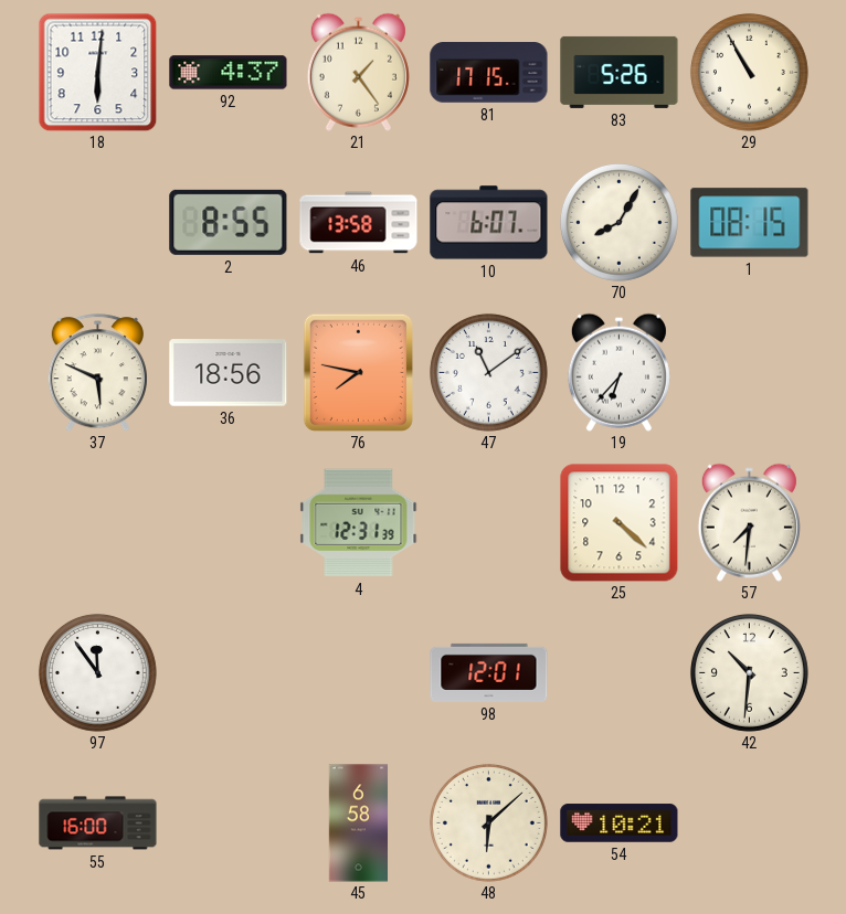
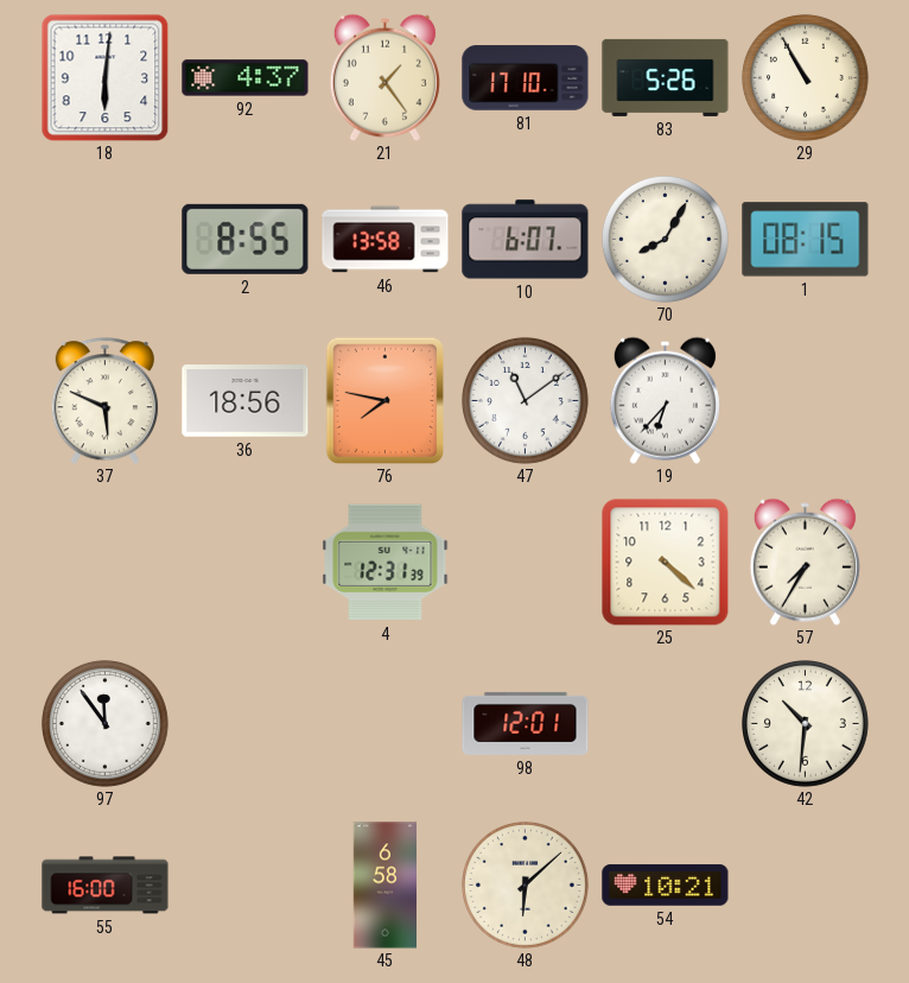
81: 17:15 -> 17:10
57: 7:31 -> 7:35
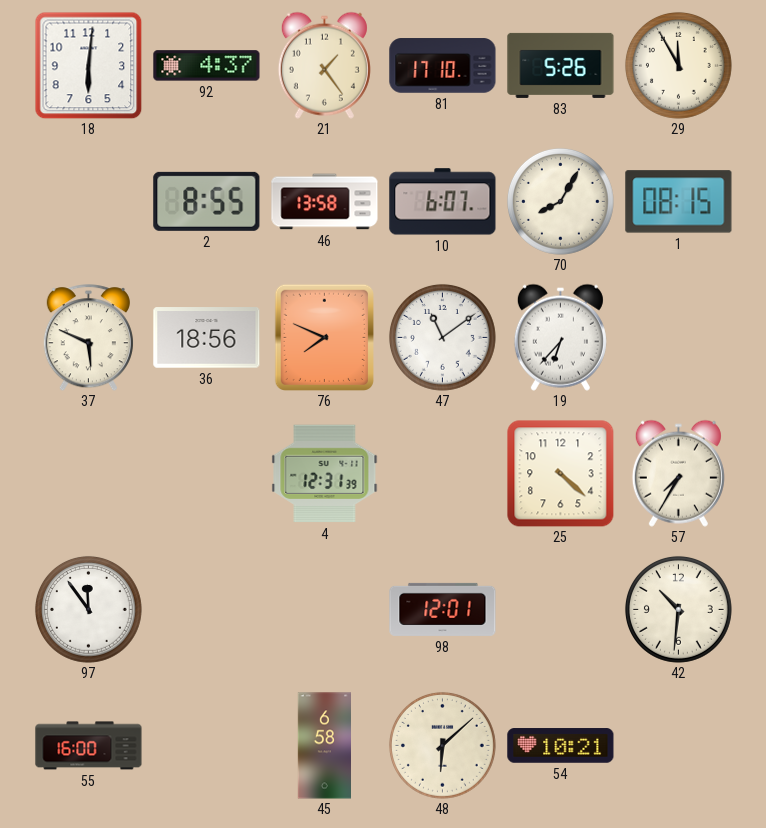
29: 10:55 -> 11:55
76: 7:47 -> 7:49
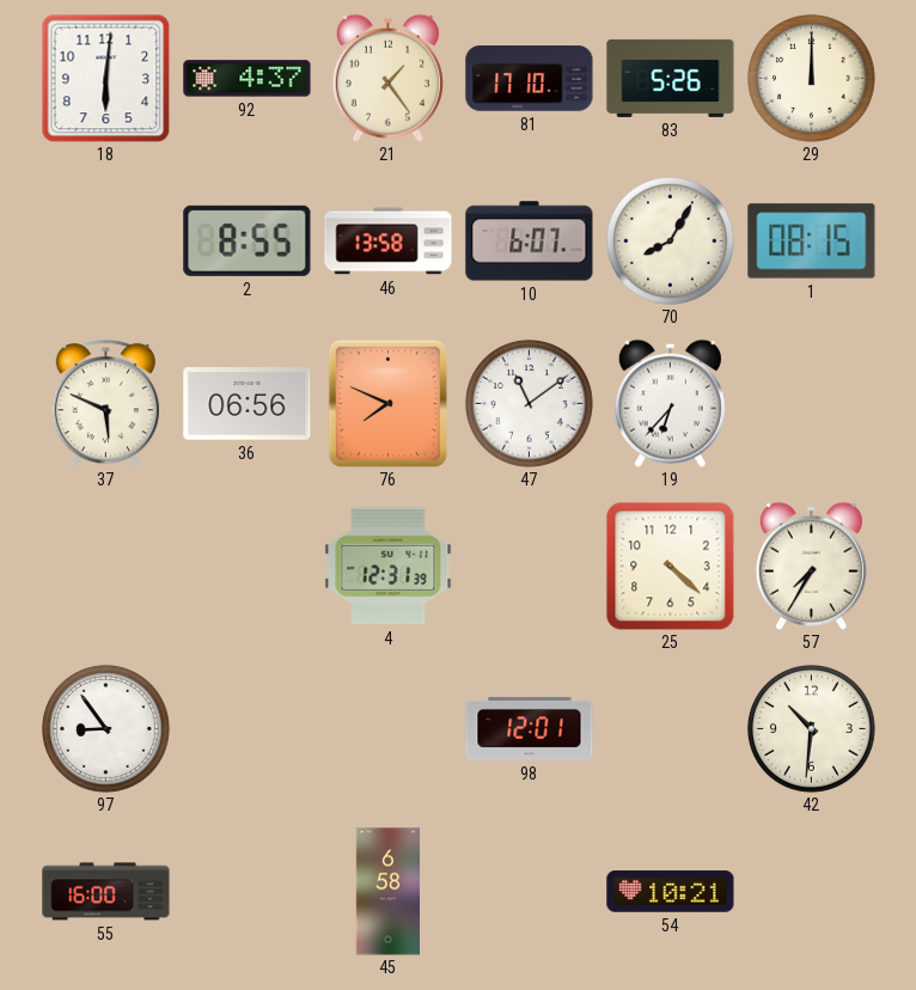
29: 11:55 -> 12:00
36: 18:56 -> 06:56
97: 11:54 -> 8:54
48: 6:08 -> none
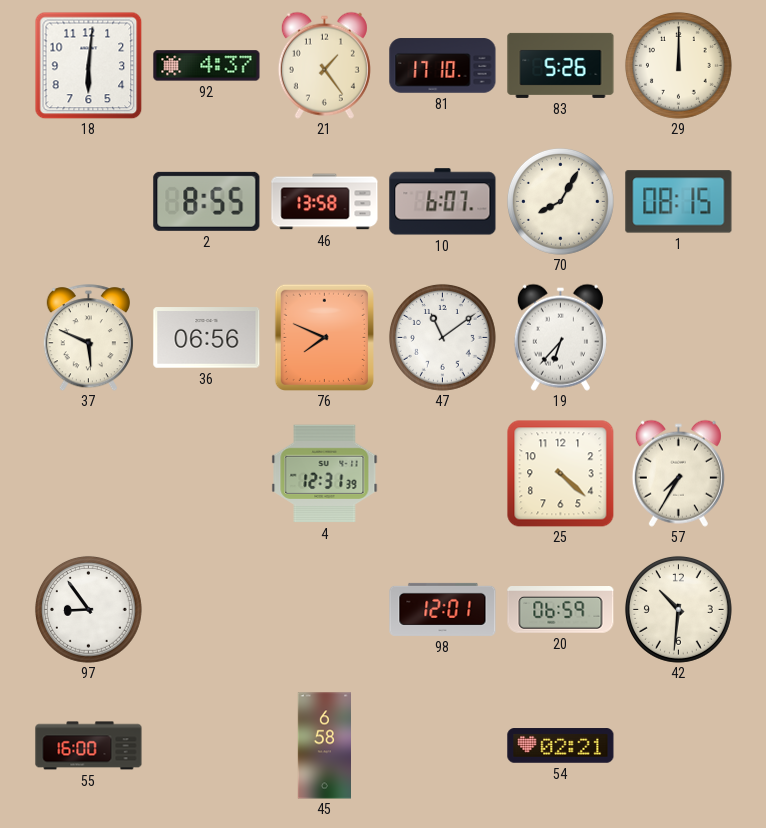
20: none -> 06:59
54: 10:21 -> 02:21
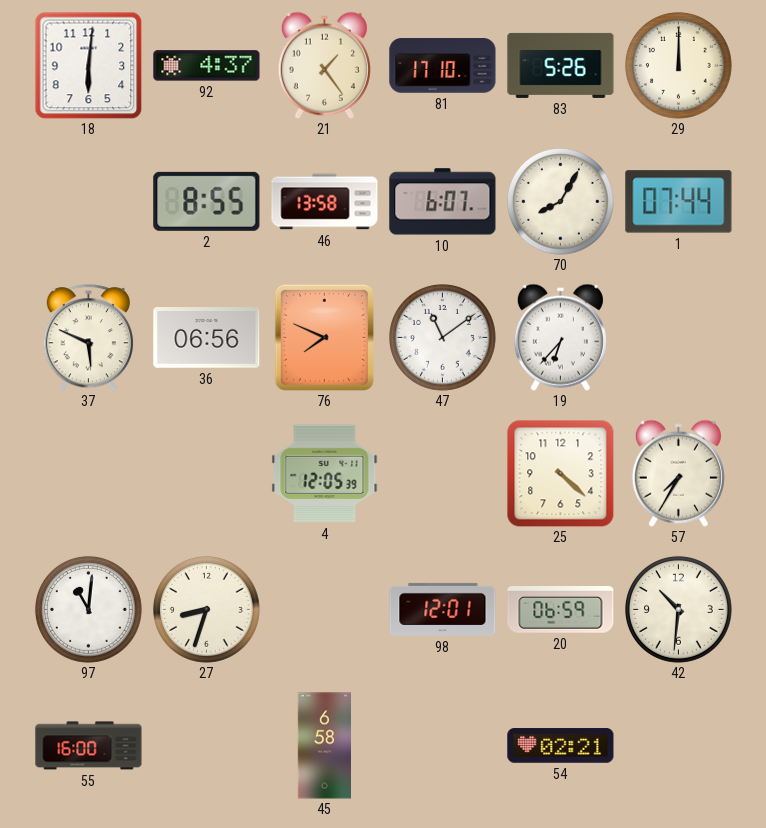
1: 08:15 -> 07:44
4: 12:31 -> 12:05
97: 8:54 -> 11:01
27: none -> 8:33
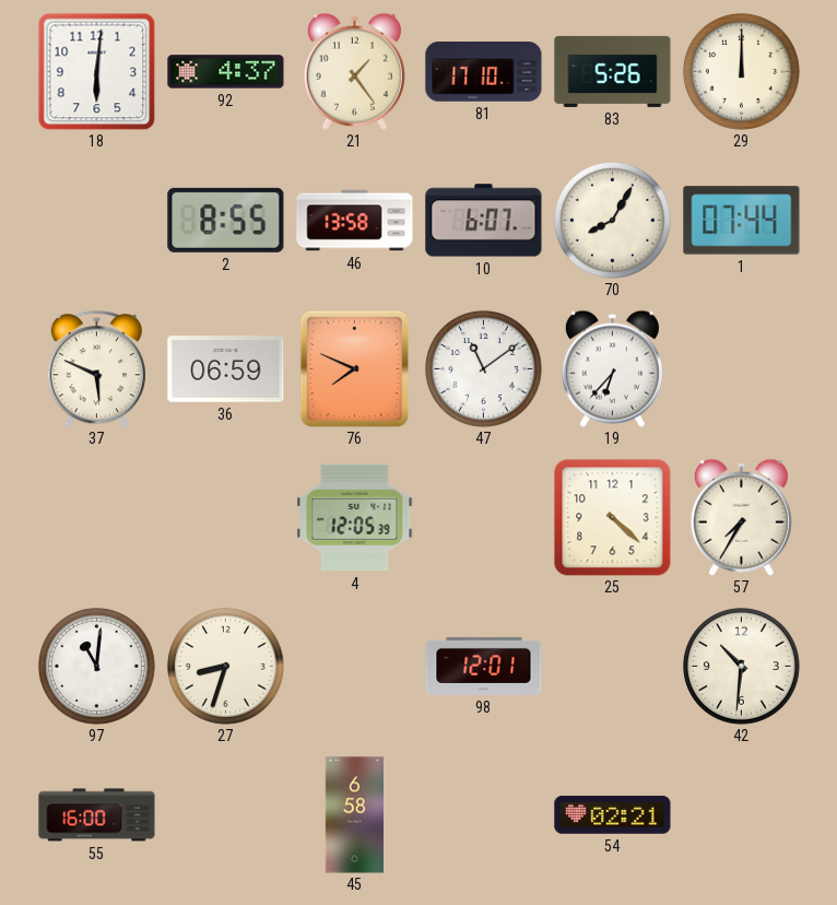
36: 06:56 -> 06:59
20: 06:59 -> none
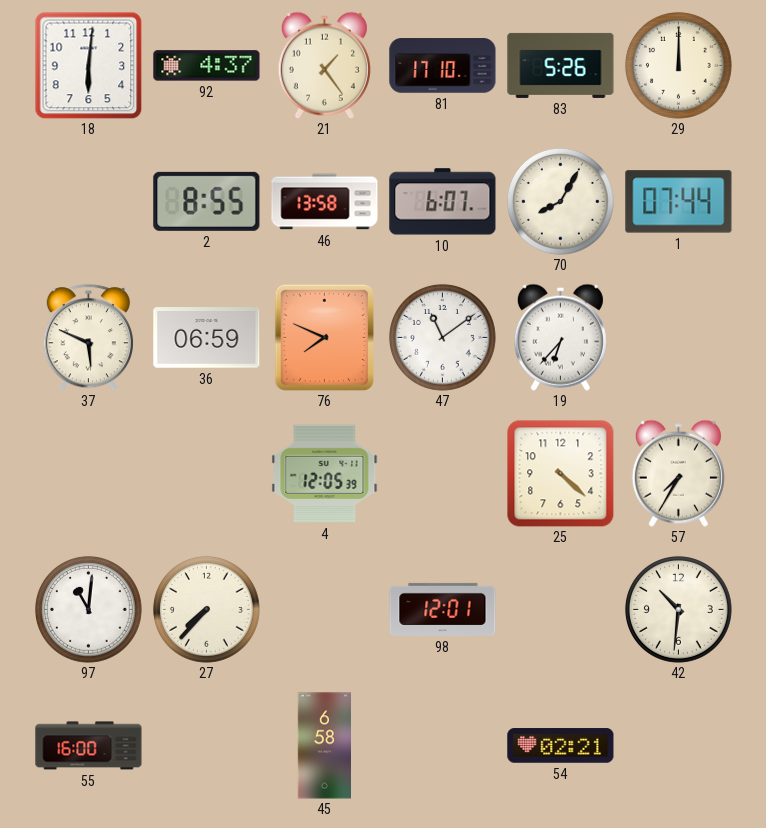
27: 8:33 -> 7:37
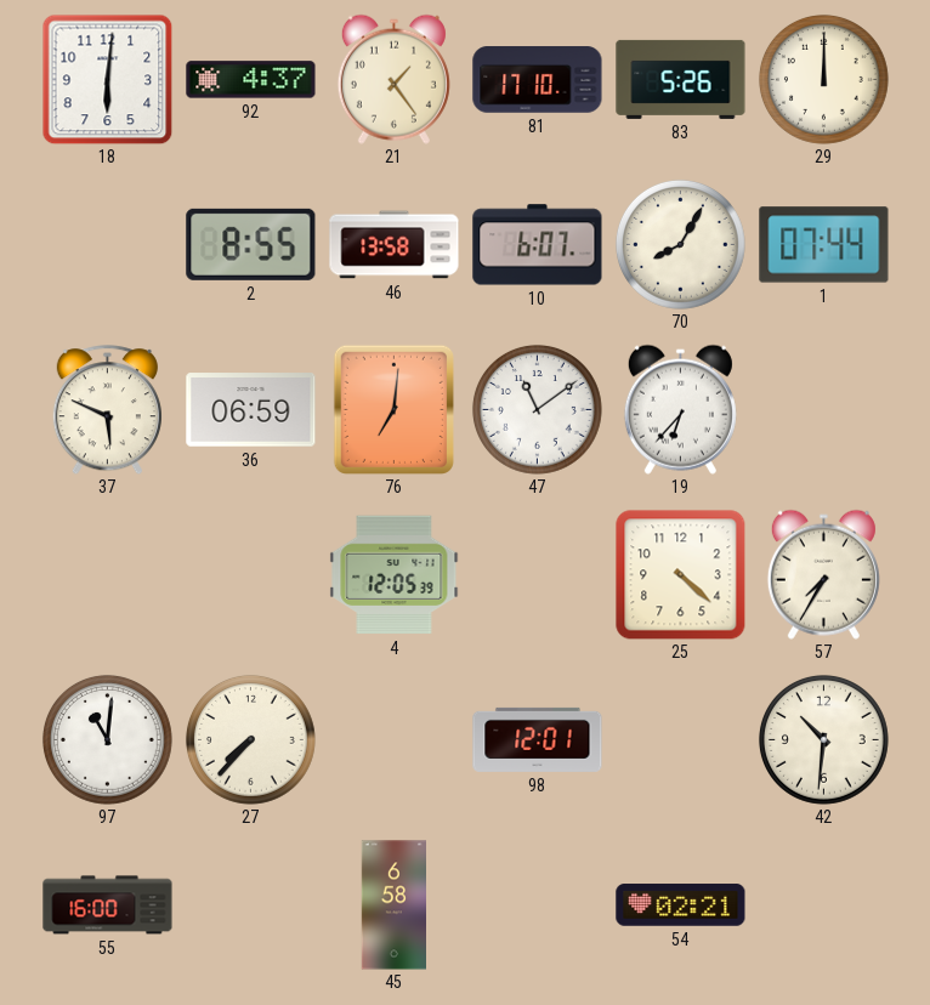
76: 7:49 -> 7:01
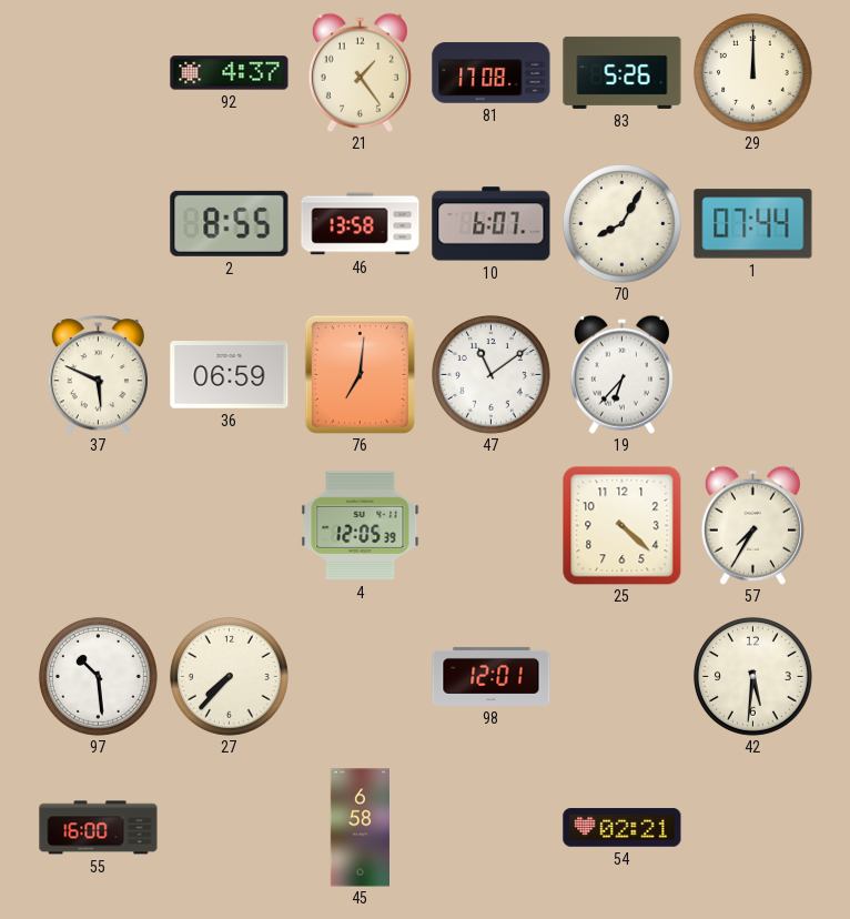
18: 6:01 -> none
81: 17:10 -> 17:08
97: 11:01 -> 10:29
42: 10:31 -> 5:31
